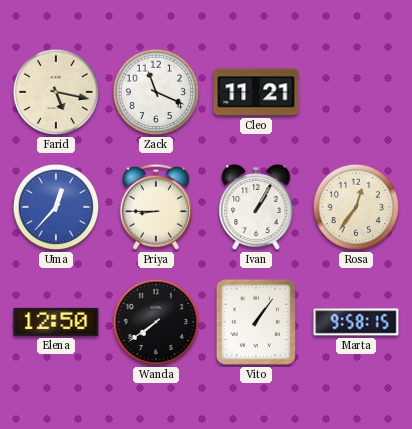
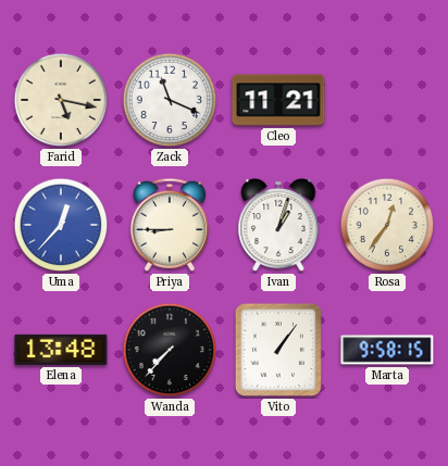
Ivan: 1:05 -> 1:03
Elena: 12:50 -> 13:48
Wanda: 7:39 -> 7:37
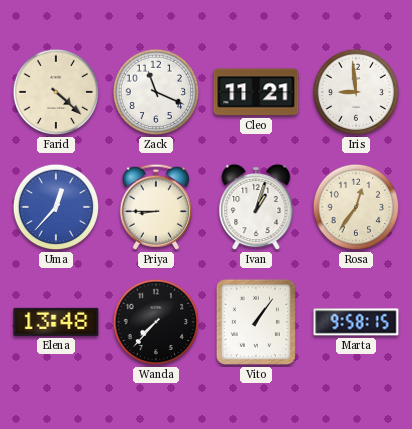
Farid: 5:17 -> 4:22
Iris: none -> 8:59
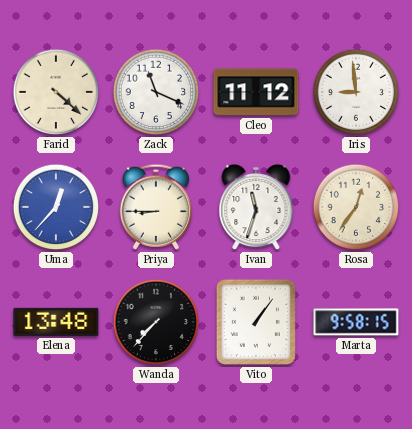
Cleo: 11:21 -> 11:12
Ivan: 1:03 -> 11:33
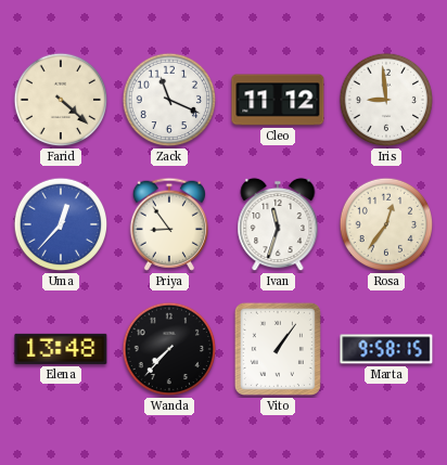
Priya: 8:45 -> 8:54
